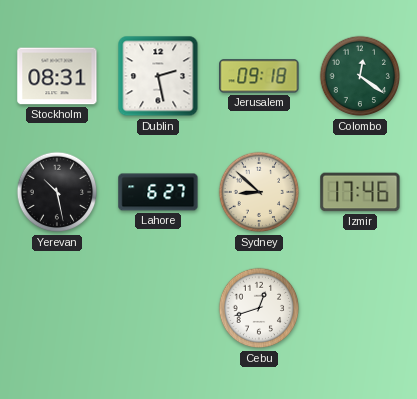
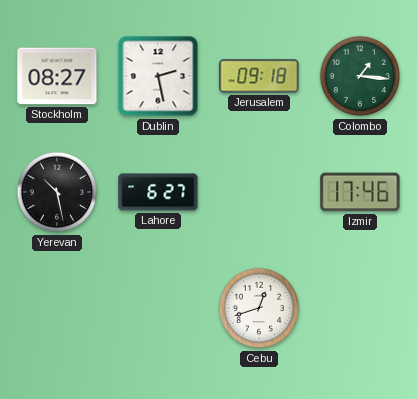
Stockholm: 08:31 -> 08:27
Colombo: 12:21 -> 1:16
Sydney: 8:52 -> none
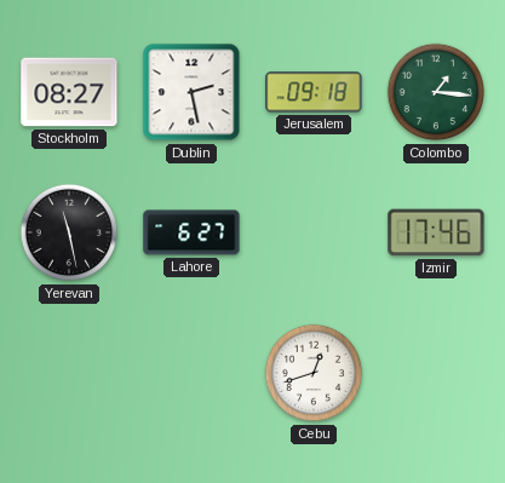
Yerevan: 10:28 -> 11:28
